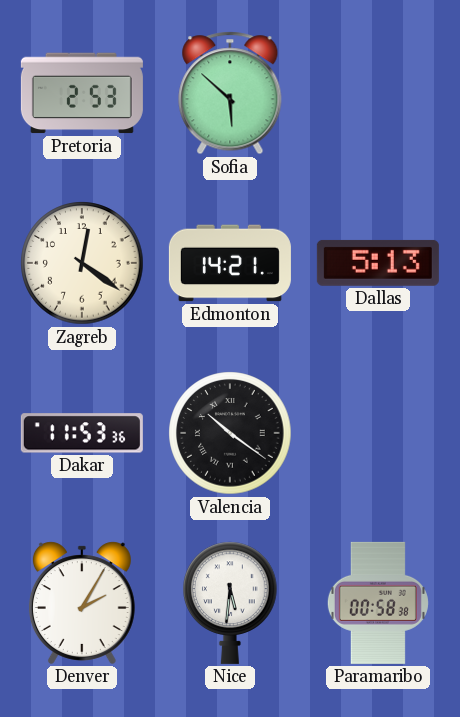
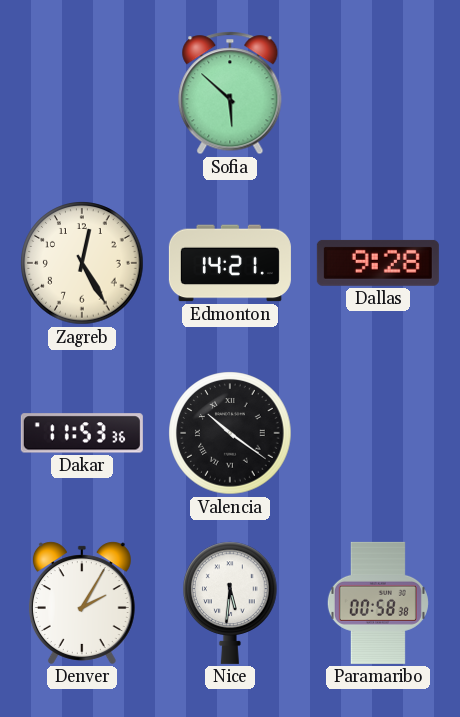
Pretoria: 2:53 -> none
Zagreb: 12:21 -> 12:25
Dallas: 5:13 -> 9:28
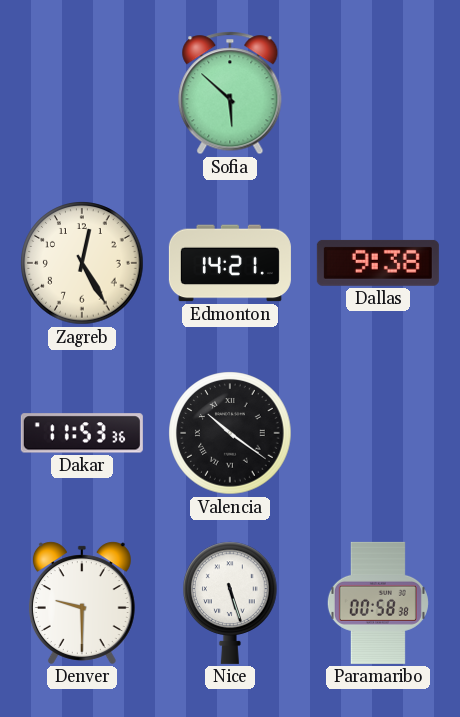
Dallas: 9:28 -> 9:38
Denver: 2:05 -> 9:30
Nice: 5:31 -> 5:27
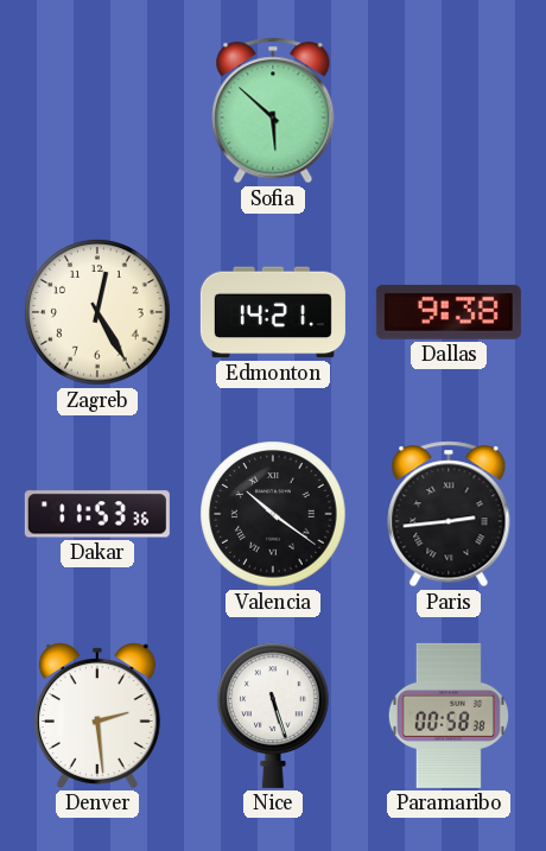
Paris: none -> 2:44
Denver: 9:30 -> 2:29
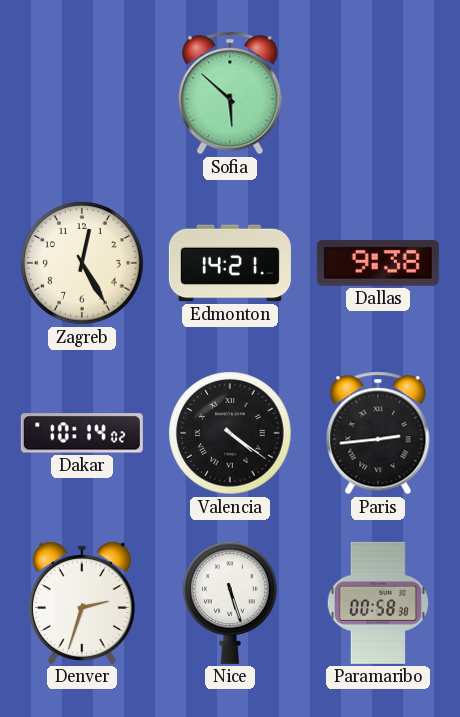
Dakar: 11:53 -> 10:14
Valencia: 10:21 -> 4:21
Denver: 2:29 -> 2:33
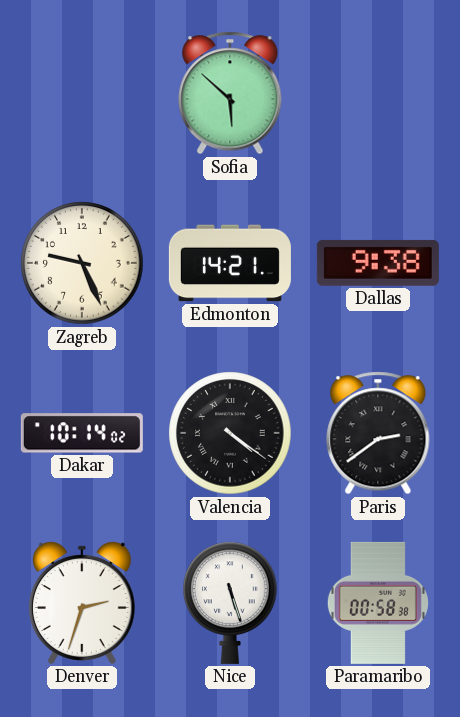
Zagreb: 12:25 -> 9:26
Paris: 2:44 -> 2:39
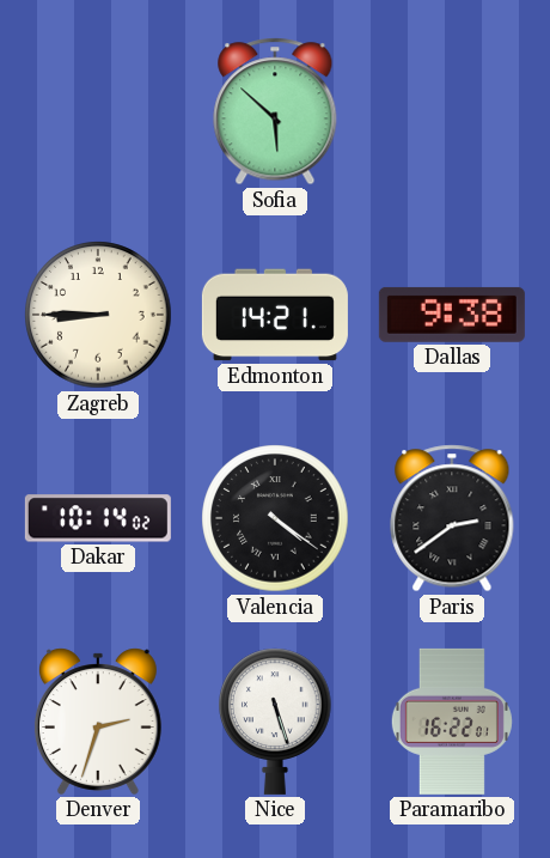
Zagreb: 9:26 -> 8:45
Paramaribo: 00:58 -> 16:22
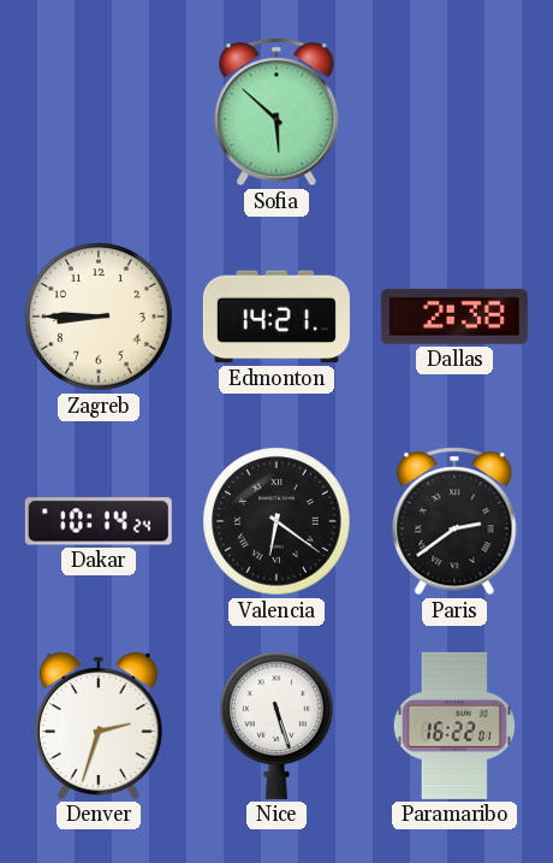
Dallas: 9:38 -> 2:38
Dakar: 10:14:02 -> 10:14:24
Valencia: 4:21 -> 6:21
